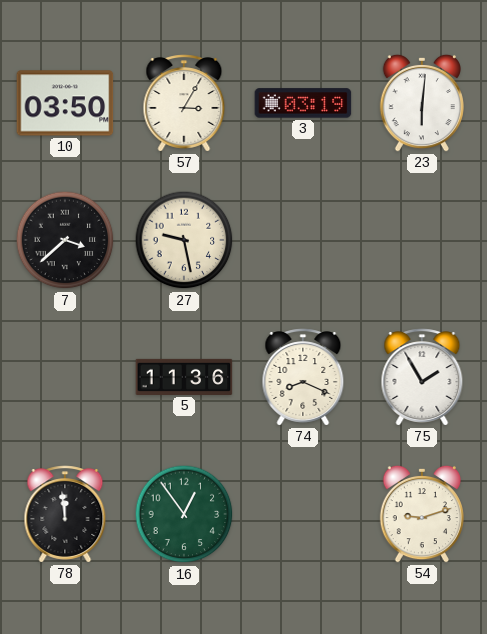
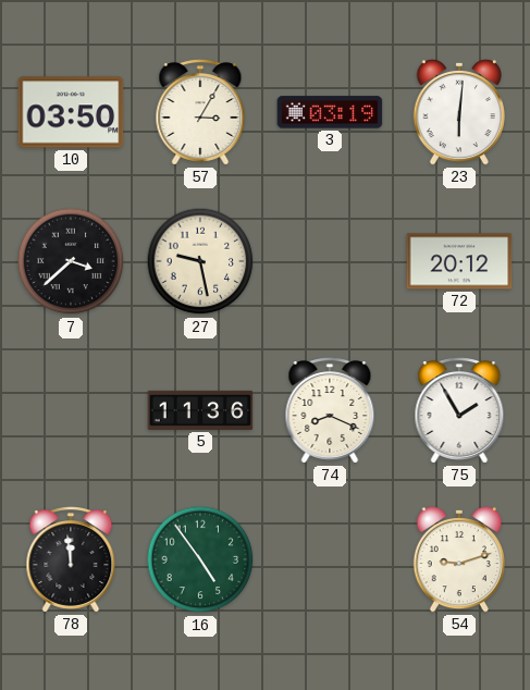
72: none -> 20:12
16: 12:54 -> 4:54
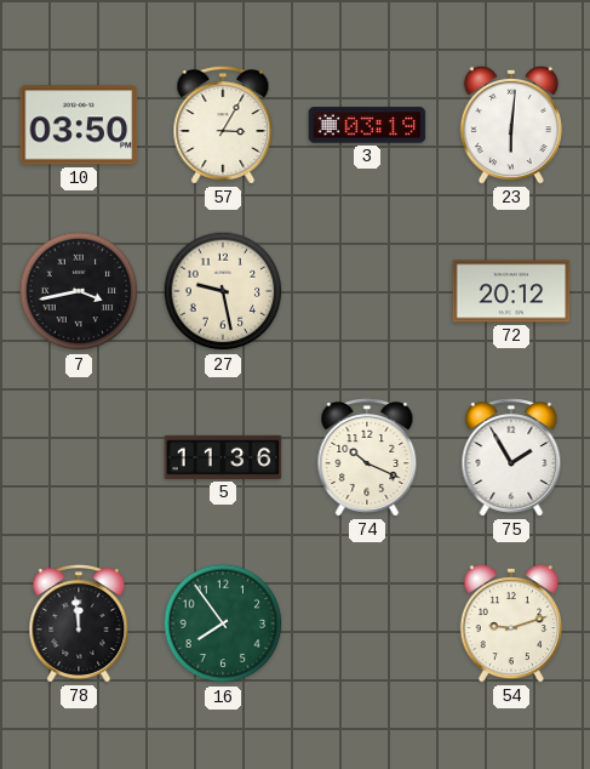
7: 3:38 -> 3:43
74: 8:19 -> 10:19
16: 4:54 -> 7:54
